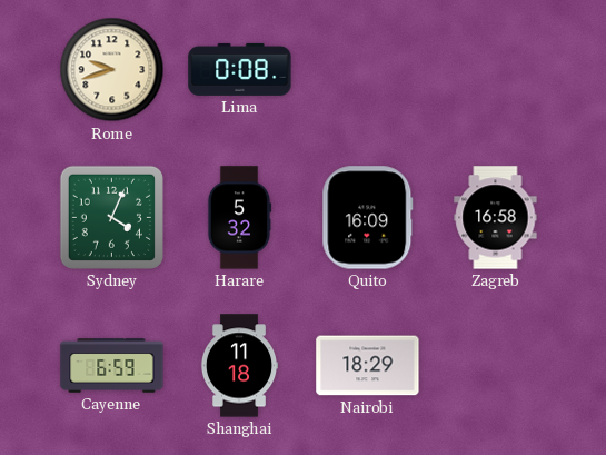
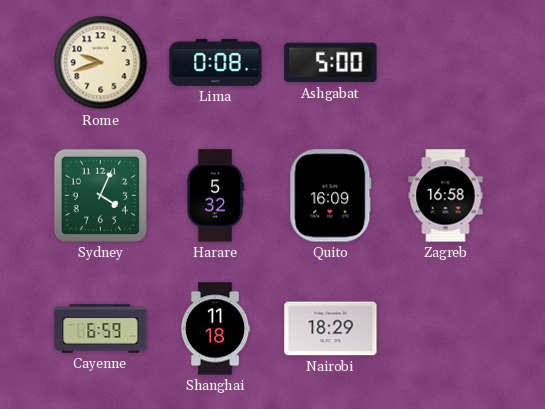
Ashgabat: none -> 5:00
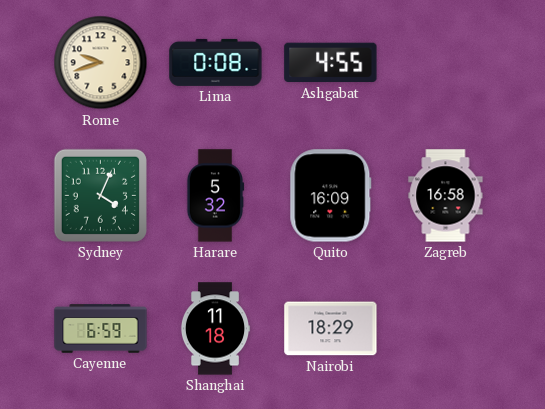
Ashgabat: 5:00 -> 4:55
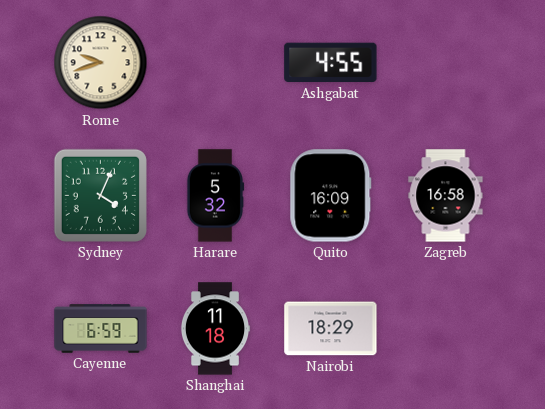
Lima: 0:08 -> none
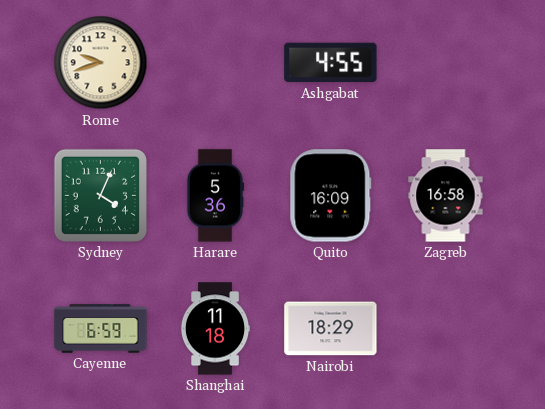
Harare: 5:32 -> 5:36
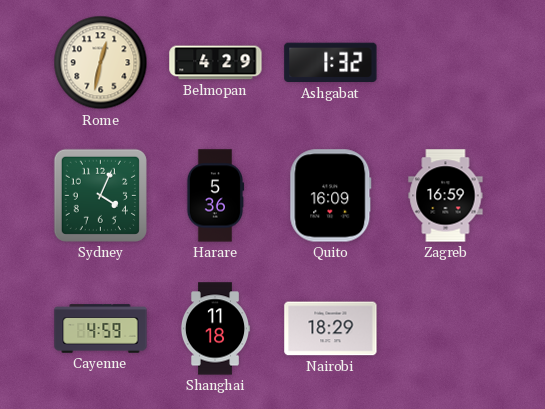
Rome: 9:42 -> 12:32
Belmopan: none -> 4:29
Ashgabat: 4:55 -> 1:32
Zagreb: 16:58 -> 16:59
Cayenne: 6:59 -> 4:59
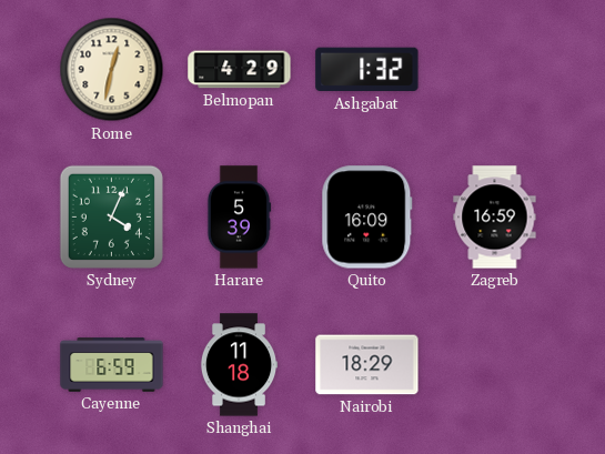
Harare: 5:36 -> 5:39
Cayenne: 4:59 -> 6:59
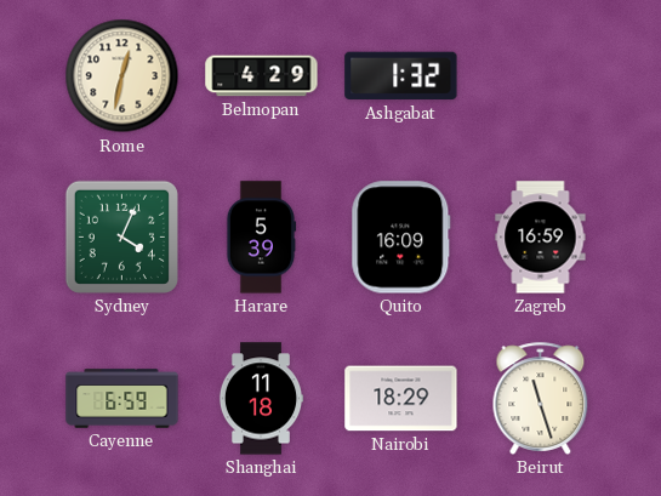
Beirut: none -> 11:27
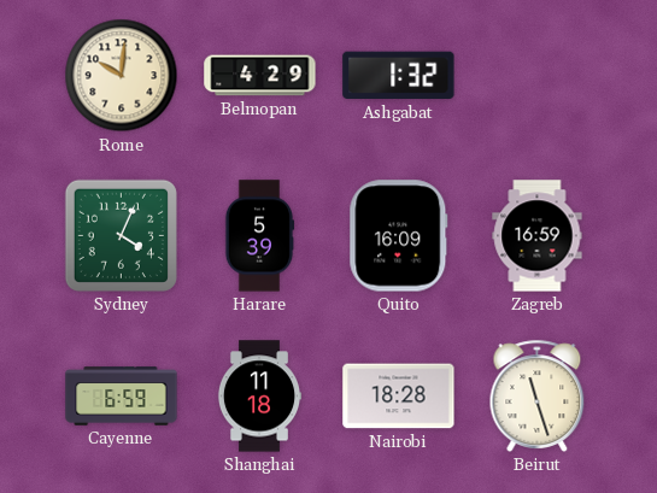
Rome: 12:32 -> 10:01
Nairobi: 18:29 -> 18:28
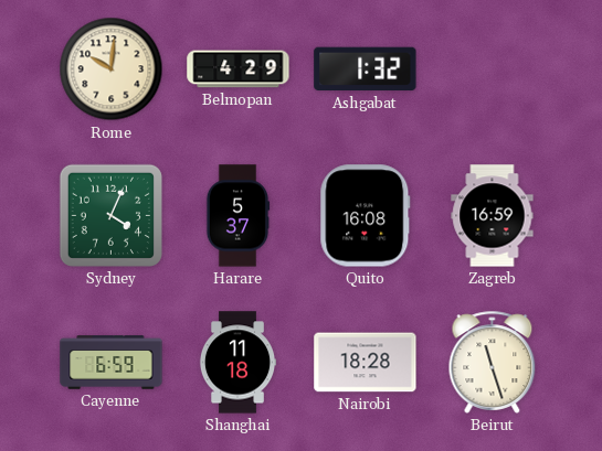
Harare: 5:39 -> 5:37
Quito: 16:09 -> 16:08
